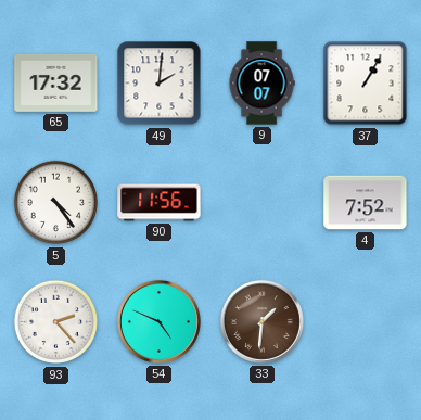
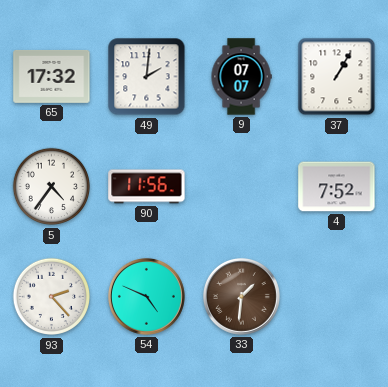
5: 4:24 -> 4:36
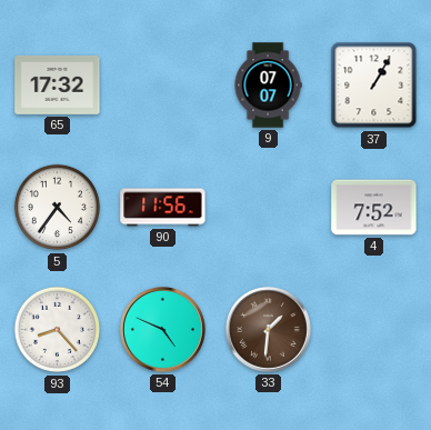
49: 2:01 -> none
93: 2:23 -> 8:23
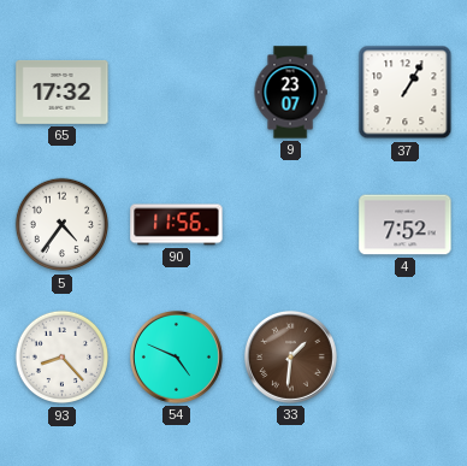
9: 07:07 -> 23:07
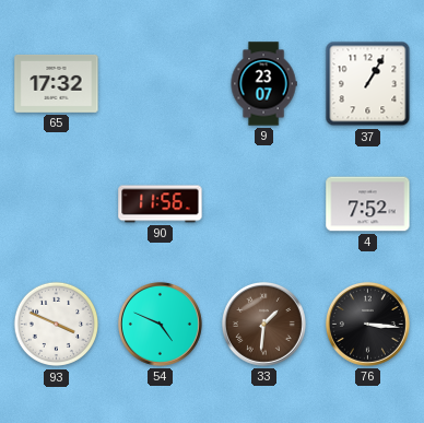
5: 4:36 -> none
93: 8:23 -> 3:49
76: none -> 3:16
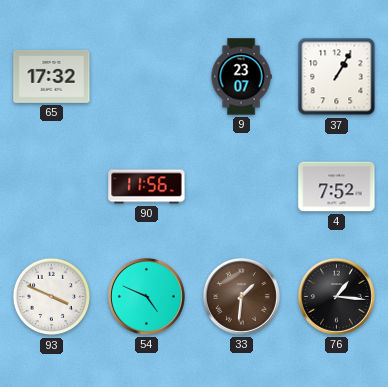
76: 3:16 -> 1:16
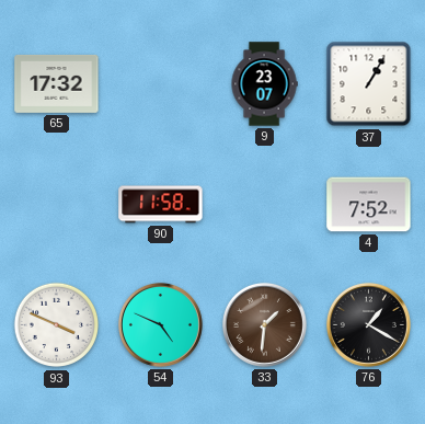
90: 11:56 -> 11:58
76: 1:16 -> 1:20
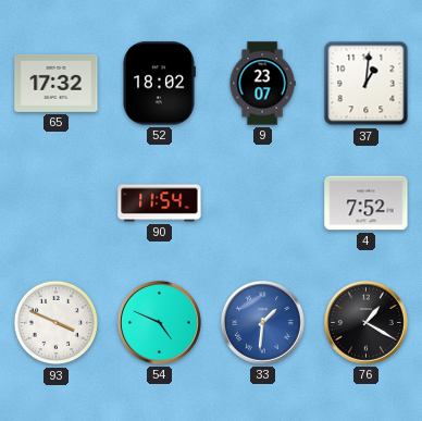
52: none -> 18:02
37: 1:05 -> 1:01
90: 11:58 -> 11:54
33 dial: brown -> blue
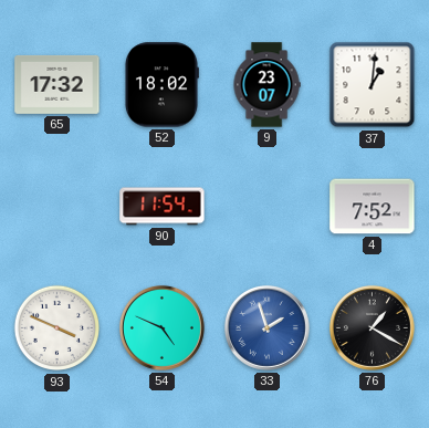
33: 1:31 -> 1:57
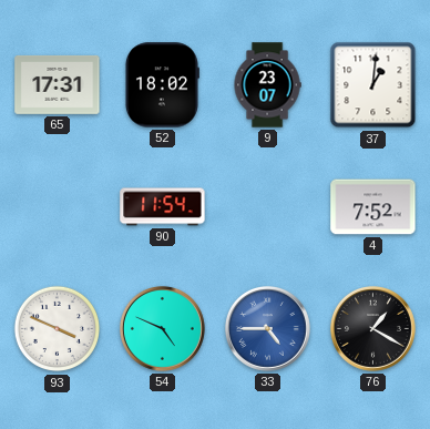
65: 17:32 -> 17:31
33: 1:57 -> 4:45
